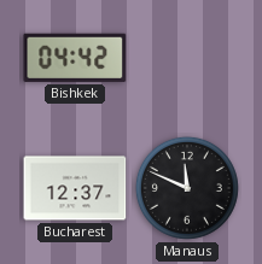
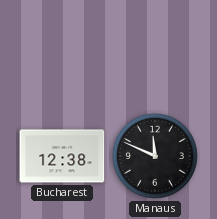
Bishkek: 04:42 -> none
Bucharest: 12:37 -> 12:38
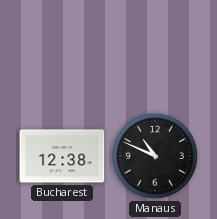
Manaus: 11:49 -> 10:49
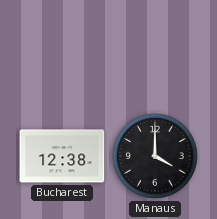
Manaus: 10:49 -> 4:00
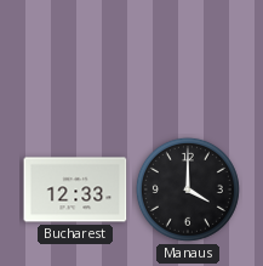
Bucharest: 12:38 -> 12:33
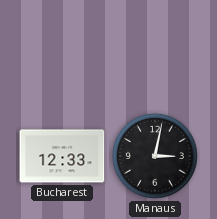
Manaus: 4:00 -> 3:02
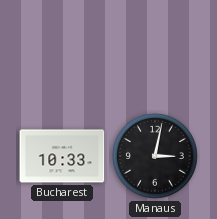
Bucharest: 12:33 -> 10:33
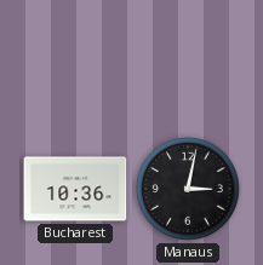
Bucharest: 10:33 -> 10:36
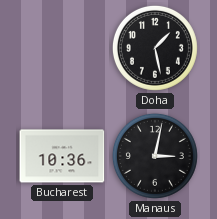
Doha: none -> 1:28
